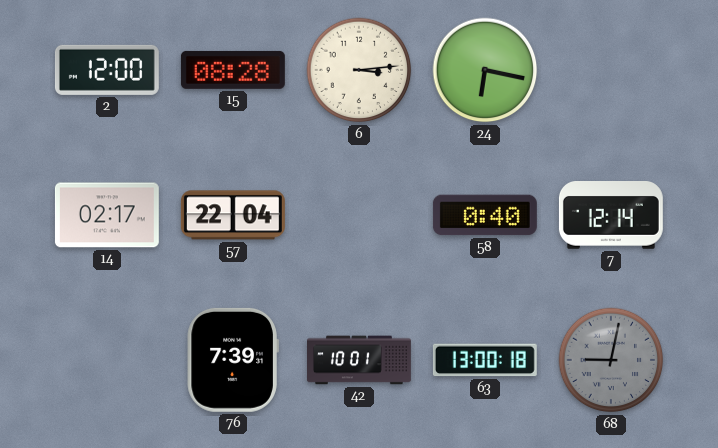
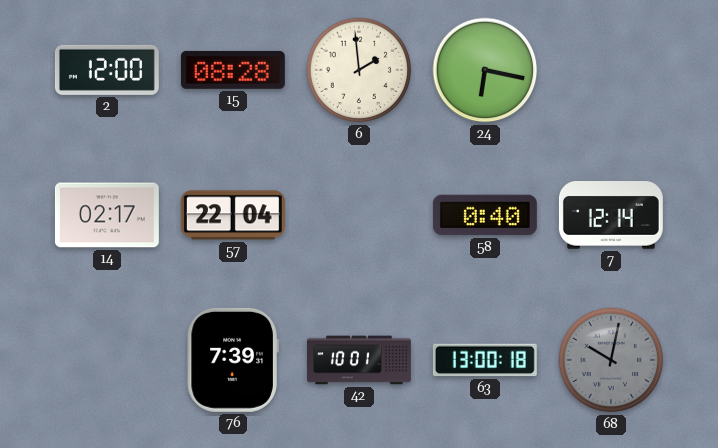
6: 3:14 -> 1:59
68: 9:02 -> 10:02
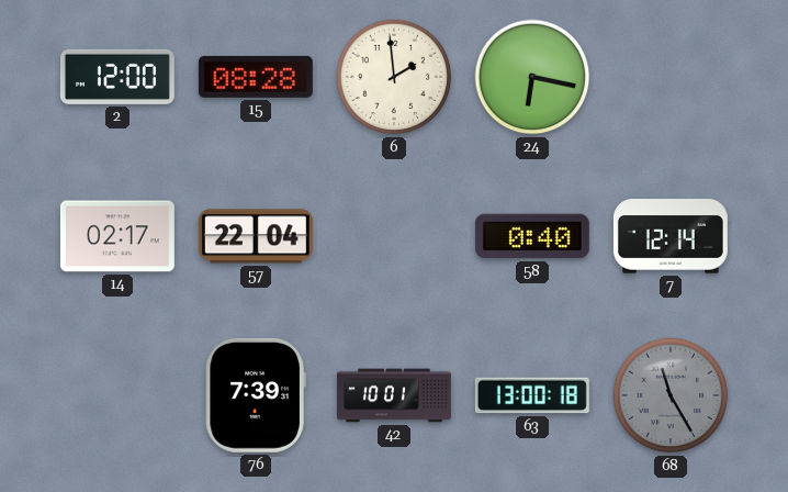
68: 10:02 -> 11:25
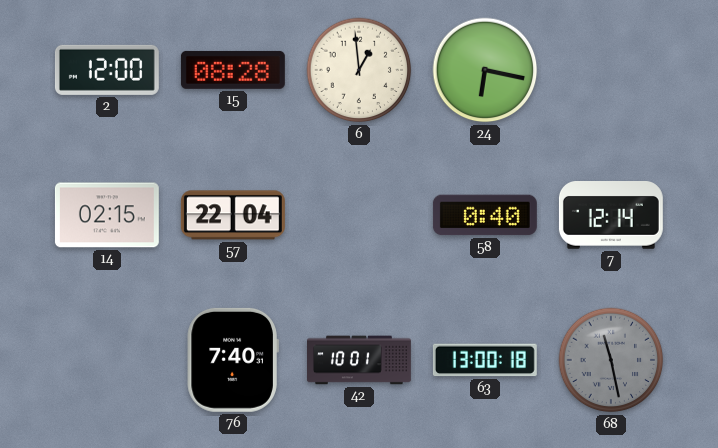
6: 1:59 -> 12:59
14: 02:17 -> 02:15
76: 7:39 -> 7:40
68: 11:25 -> 11:28
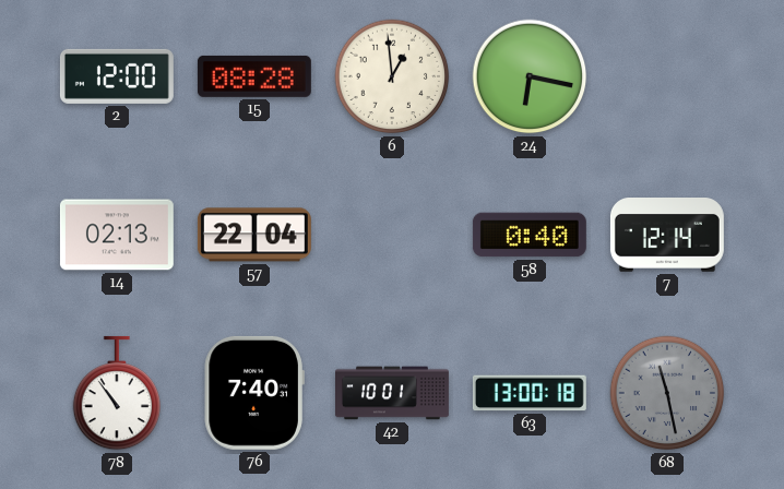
14: 02:15 -> 02:13
78: none -> 10:54
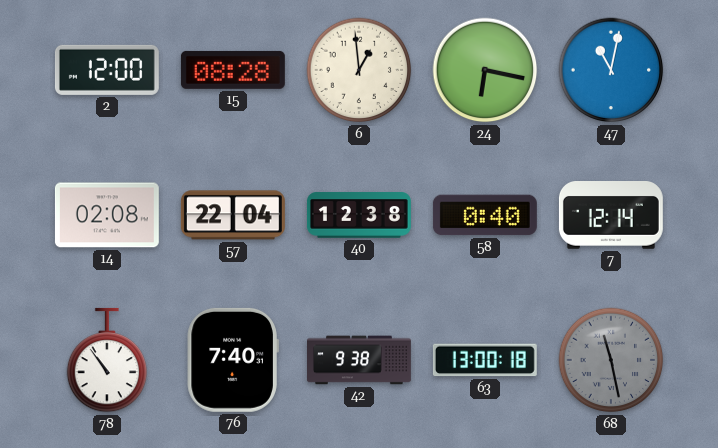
47: none -> 11:02
14: 02:13 -> 02:08
40: none -> 12:38
42: 10:01 -> 9:38
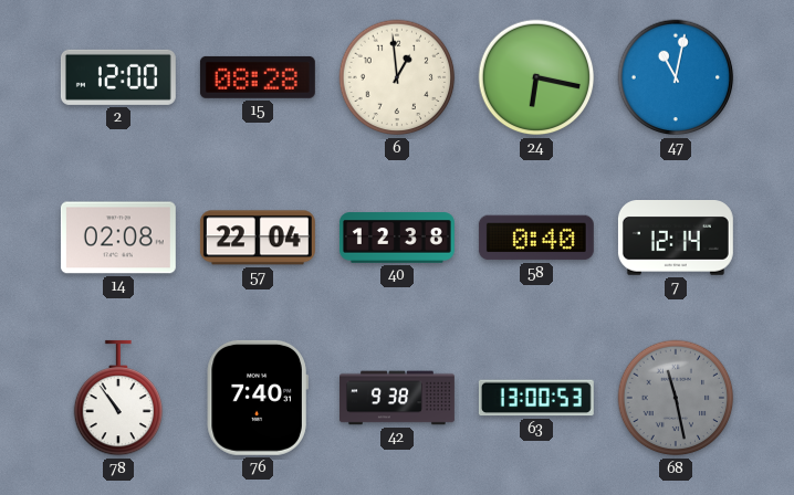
63: 13:00:18 -> 13:00:53
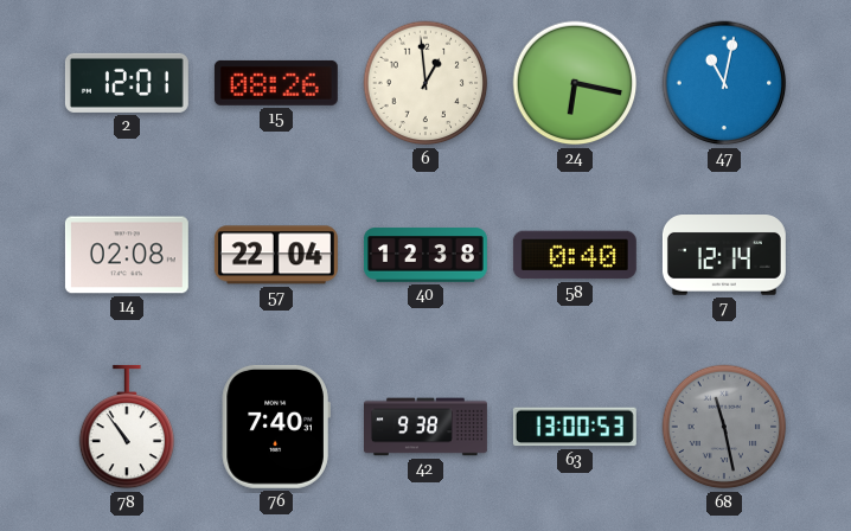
2: 12:00 -> 12:01
15: 08:28 -> 08:26
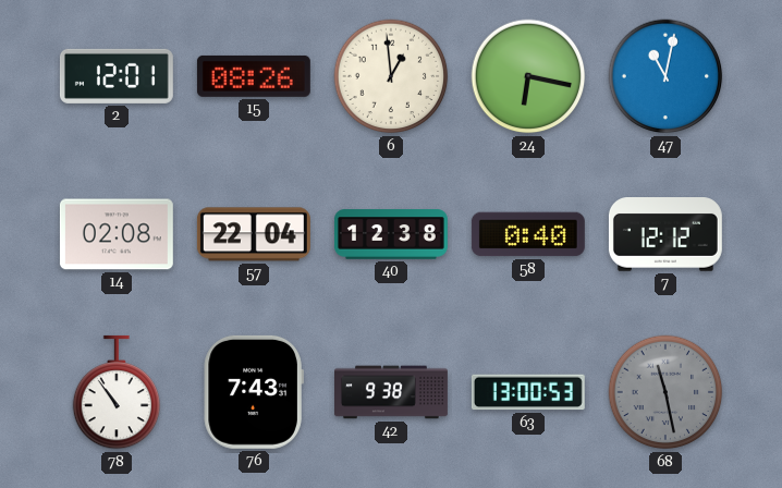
7: 12:14 -> 12:12
76: 7:40 -> 7:43
